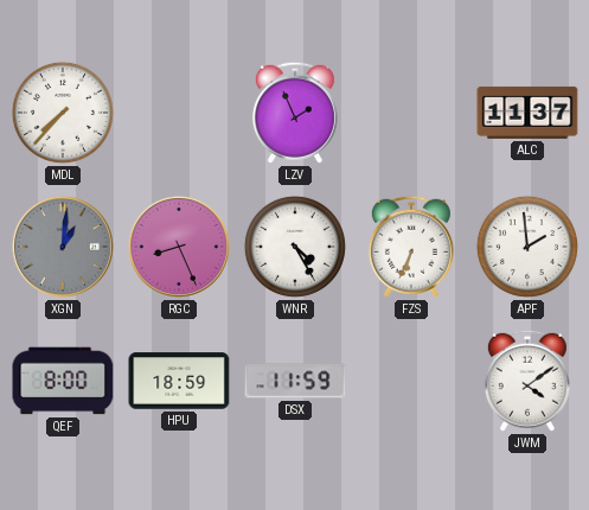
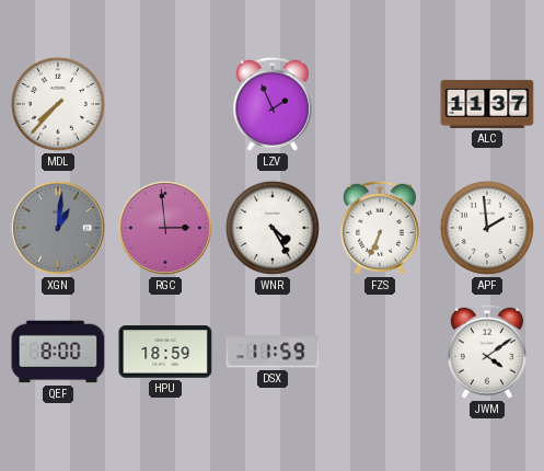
RGC: 8:26 -> 2:59
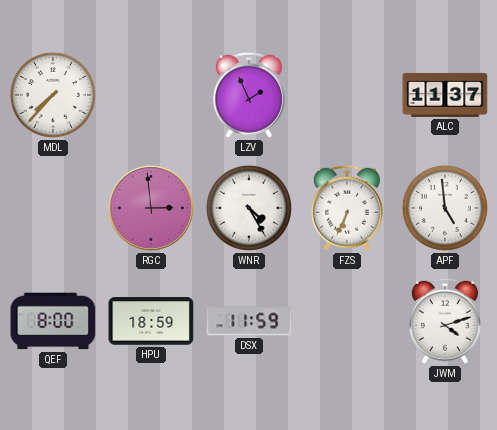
XGN: 1:01 -> none
APF: 1:59 -> 4:59
JWM: 4:09 -> 4:12
